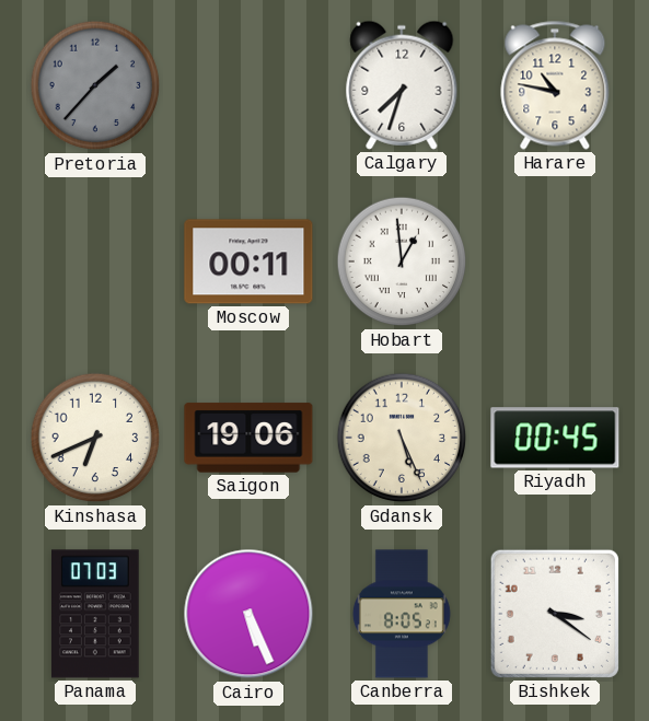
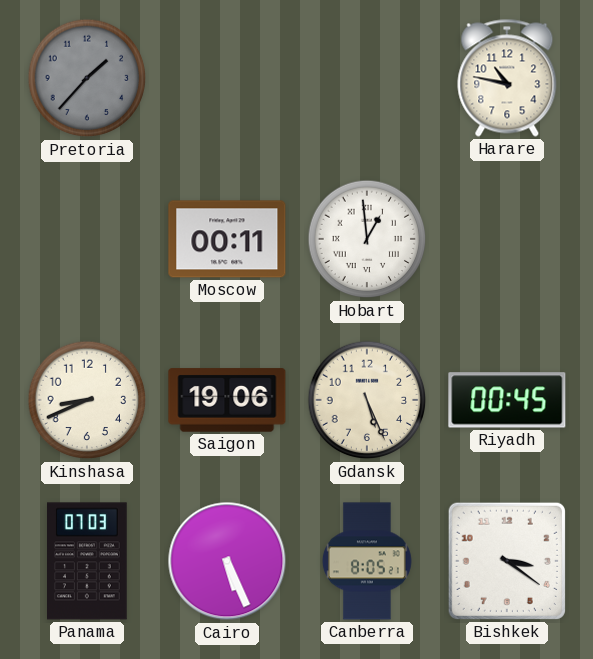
Calgary: 7:33 -> none
Kinshasa: 6:41 -> 8:41
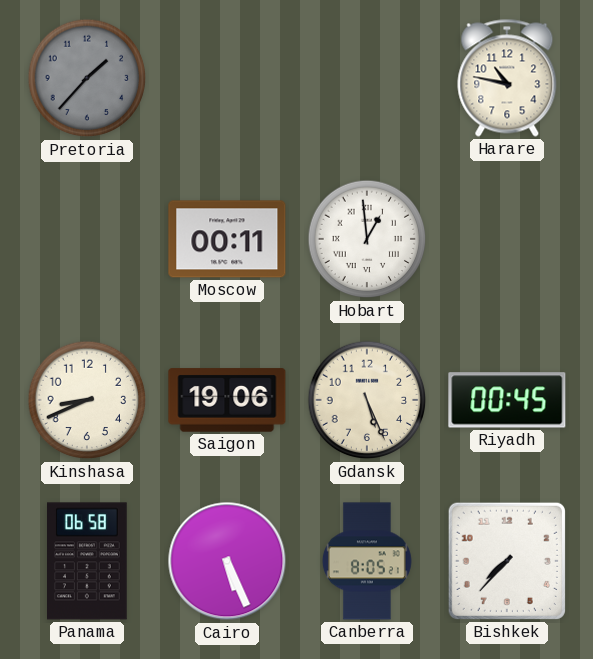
Panama: 07:03 -> 06:58
Bishkek: 3:21 -> 7:37
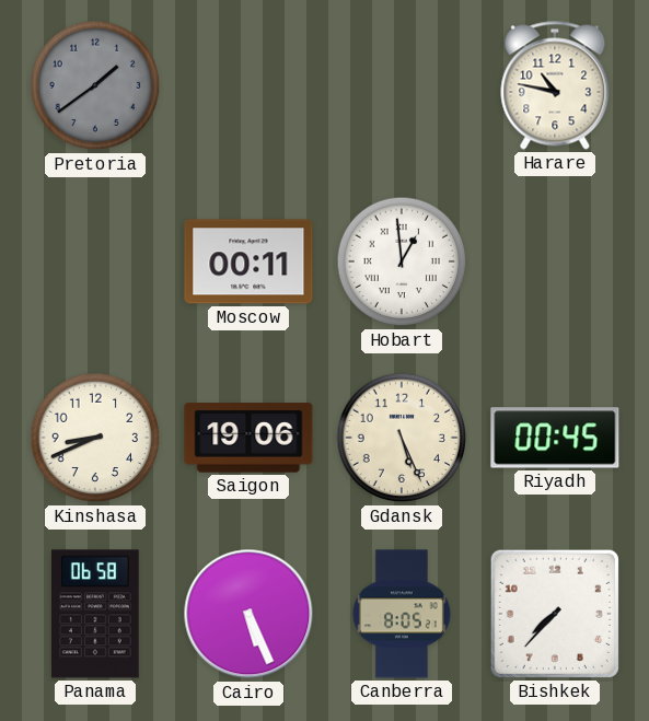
Pretoria: 1:37 -> 1:39
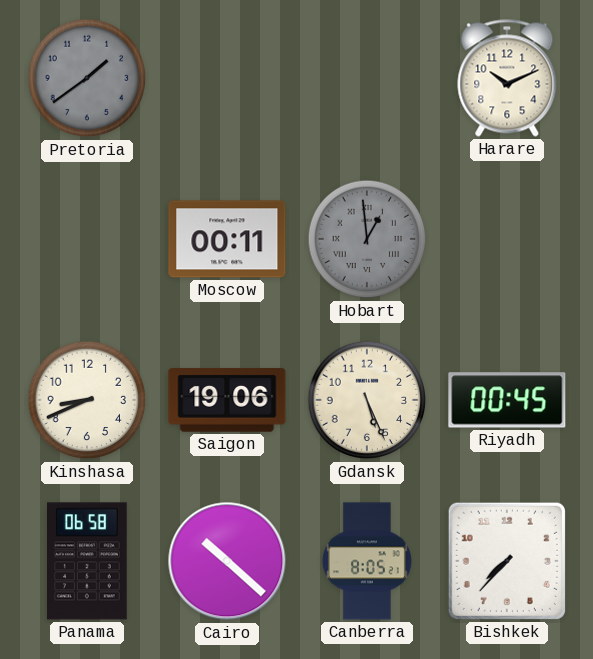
Harare: 10:47 -> 10:11
Hobart dial: white -> grey
Cairo: 5:26 -> 10:22
